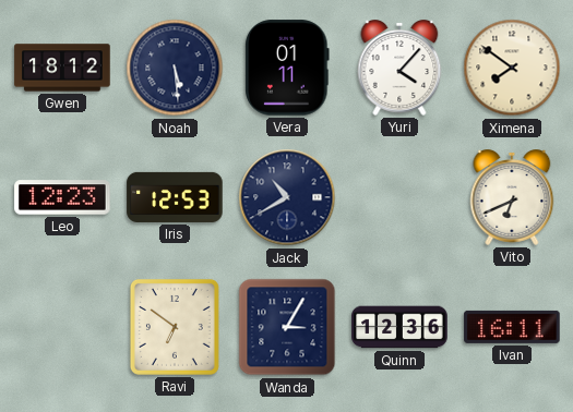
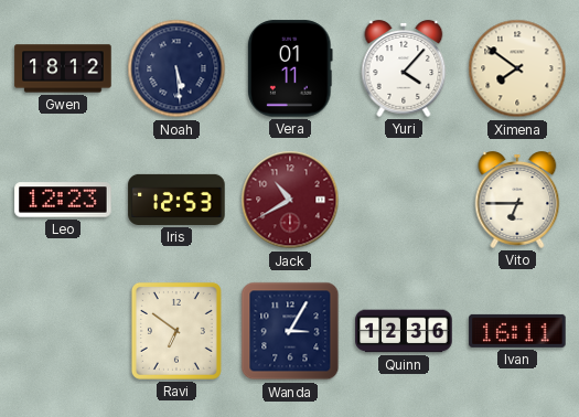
Jack dial: navy -> burgundy
Vito: 6:41 -> 6:45
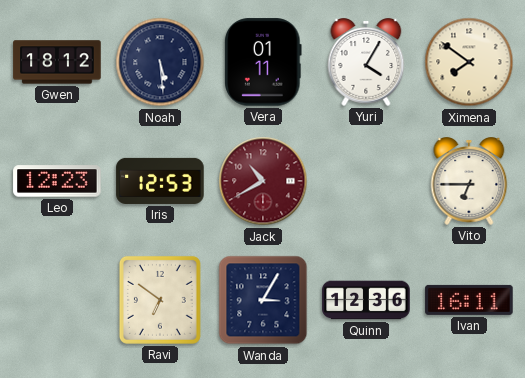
Yuri: 4:07 -> 4:05
